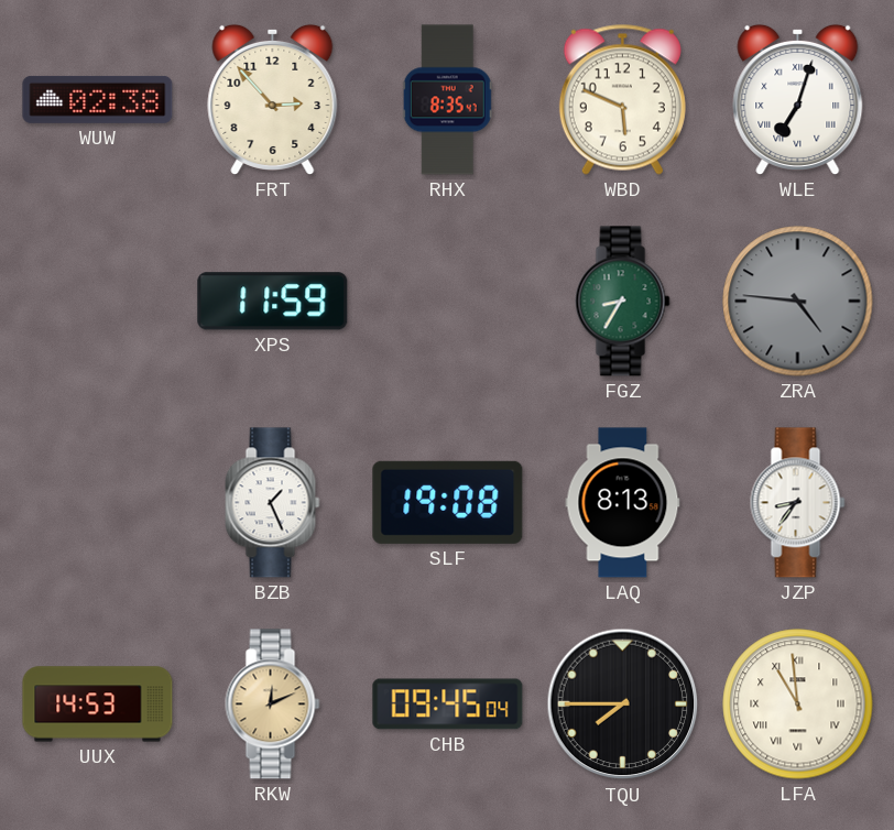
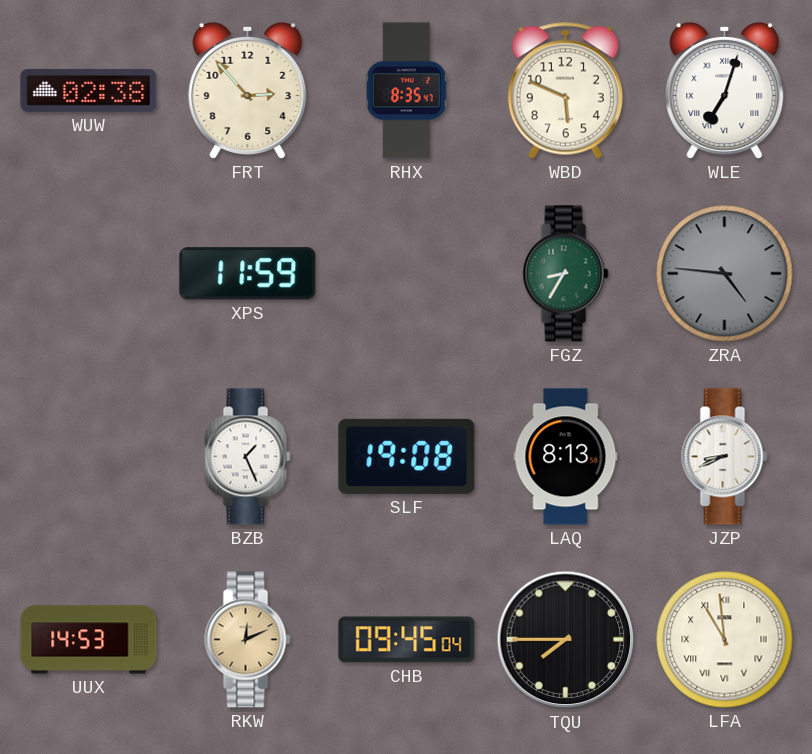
JZP: 8:36 -> 8:41
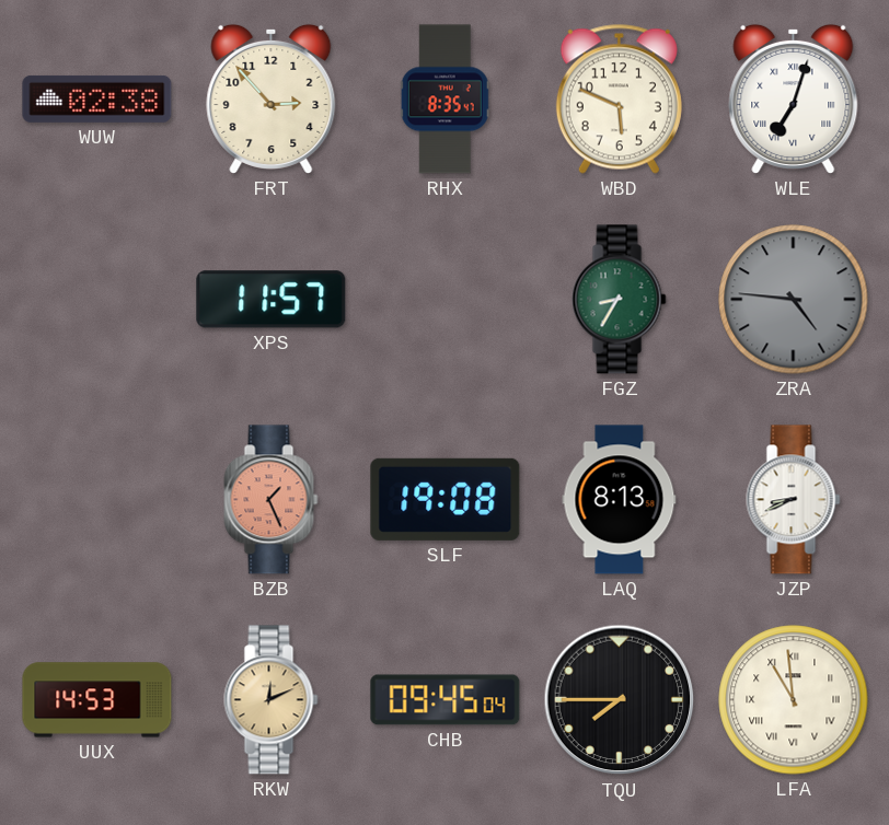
XPS: 11:59 -> 11:57
BZB dial: white -> salmon
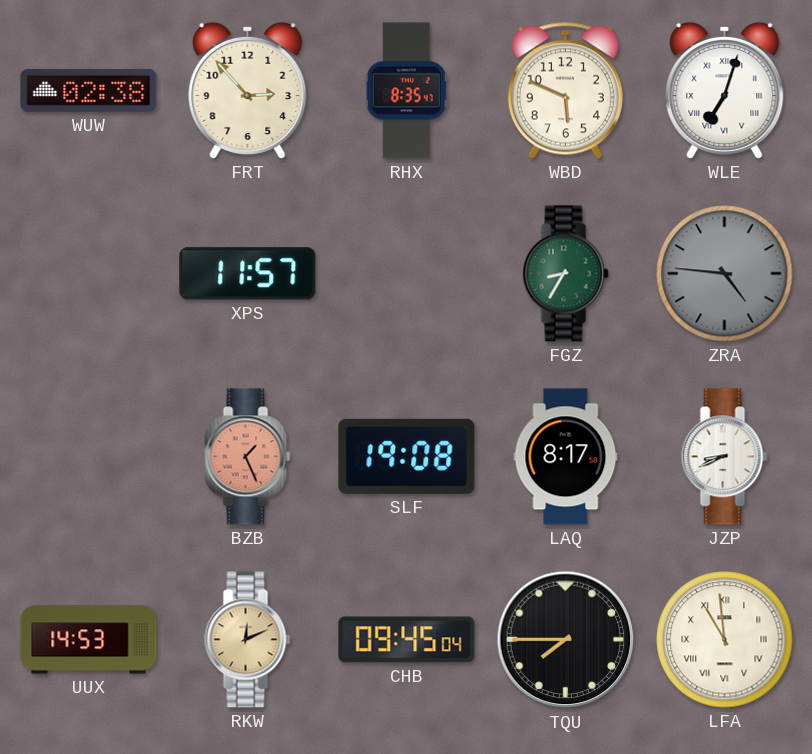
LAQ: 8:13 -> 8:17
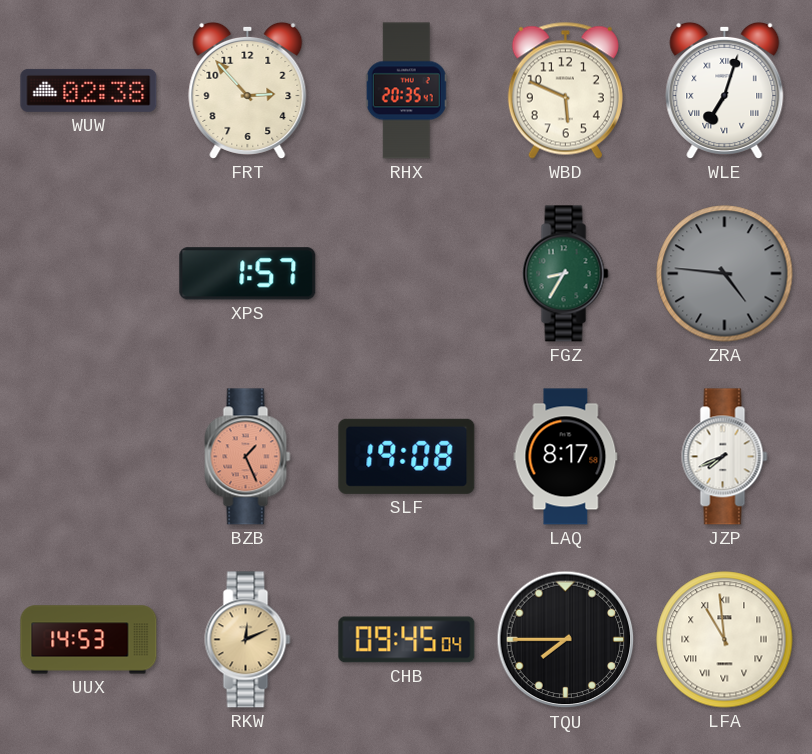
RHX: 8:35 -> 20:35
XPS: 11:57 -> 1:57
JZP: 8:41 -> 7:41
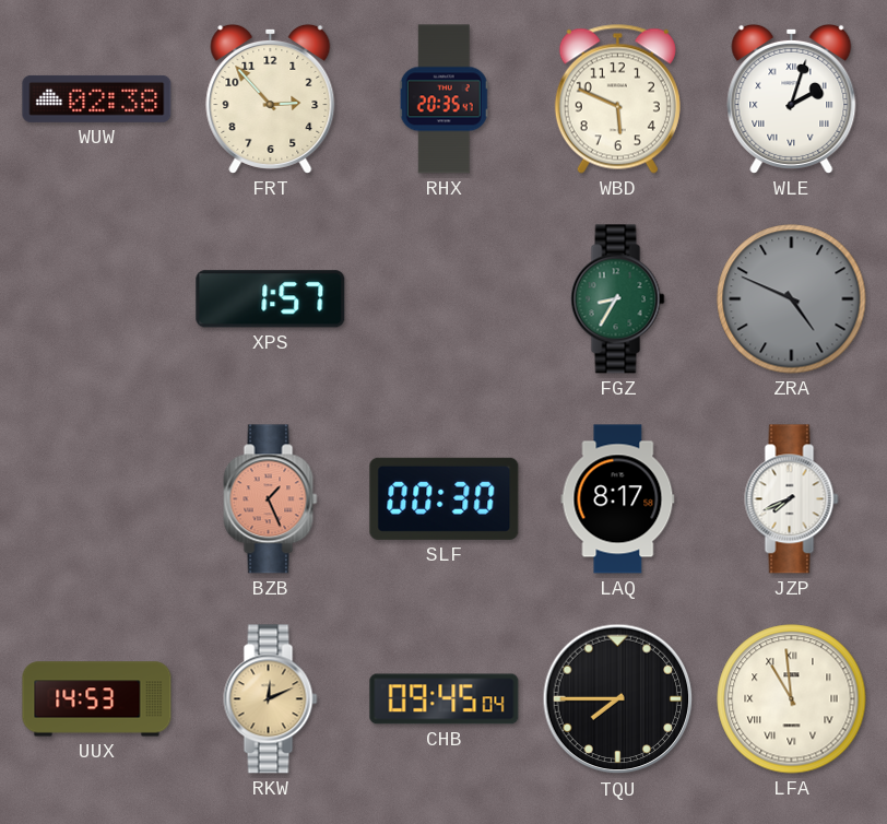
WLE: 7:03 -> 2:03
ZRA: 4:46 -> 4:49
SLF: 19:08 -> 00:30
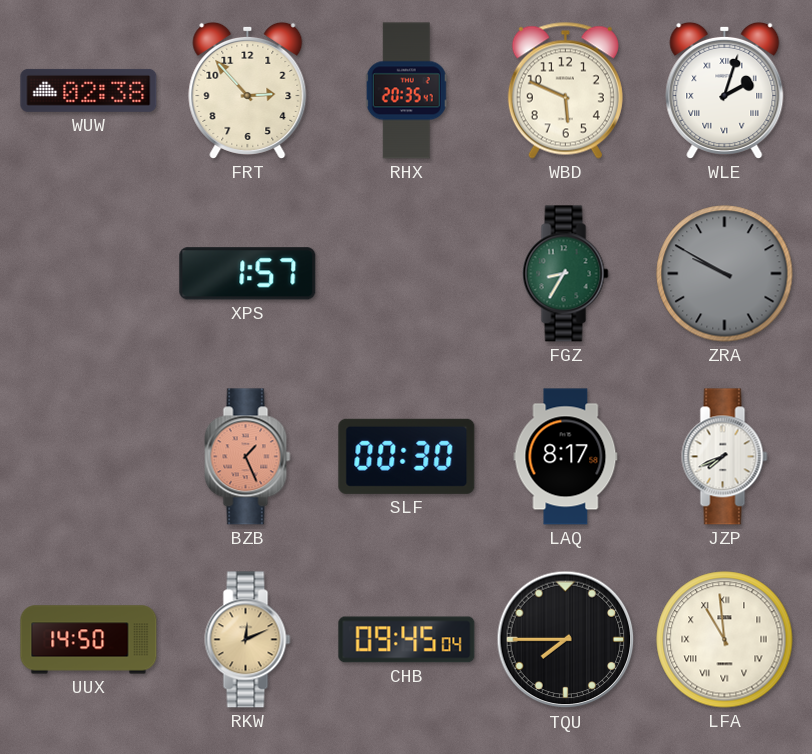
ZRA: 4:49 -> 9:50
UUX: 14:53 -> 14:50
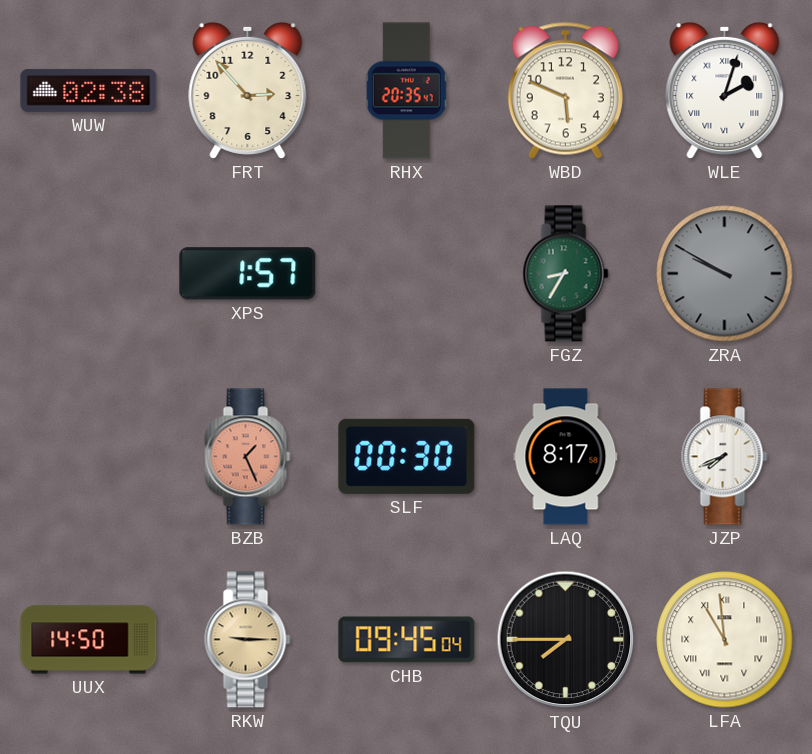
RKW: 12:11 -> 9:15
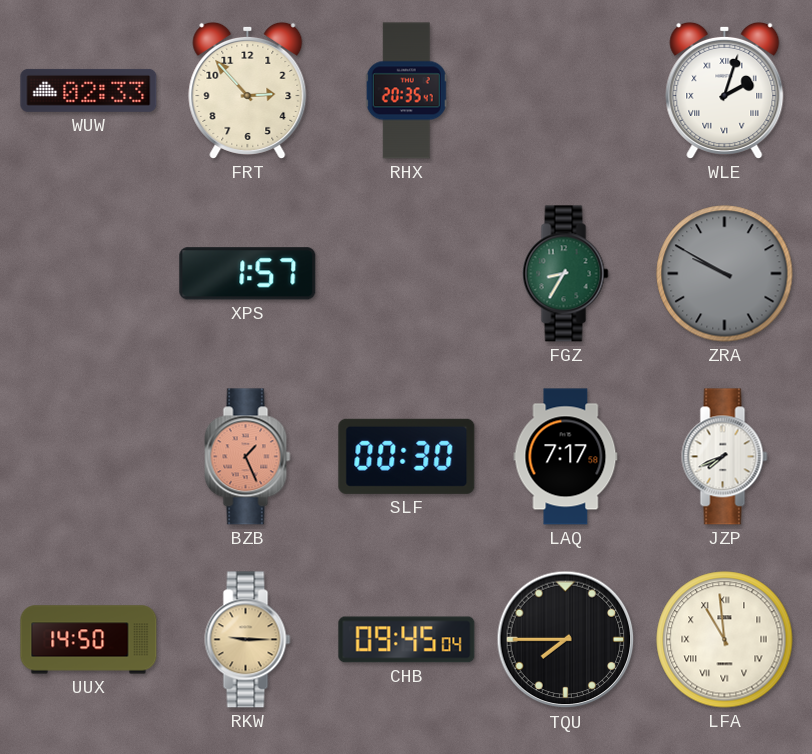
WUW: 02:38 -> 02:33
WBD: 5:49 -> none
LAQ: 8:17 -> 7:17
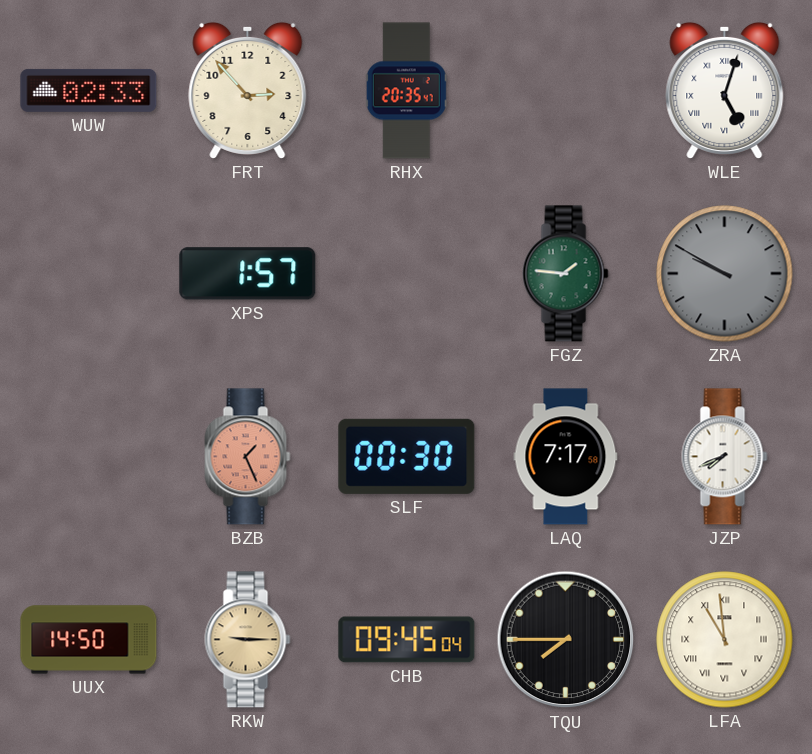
WLE: 2:03 -> 5:03
FGZ: 8:35 -> 1:46
